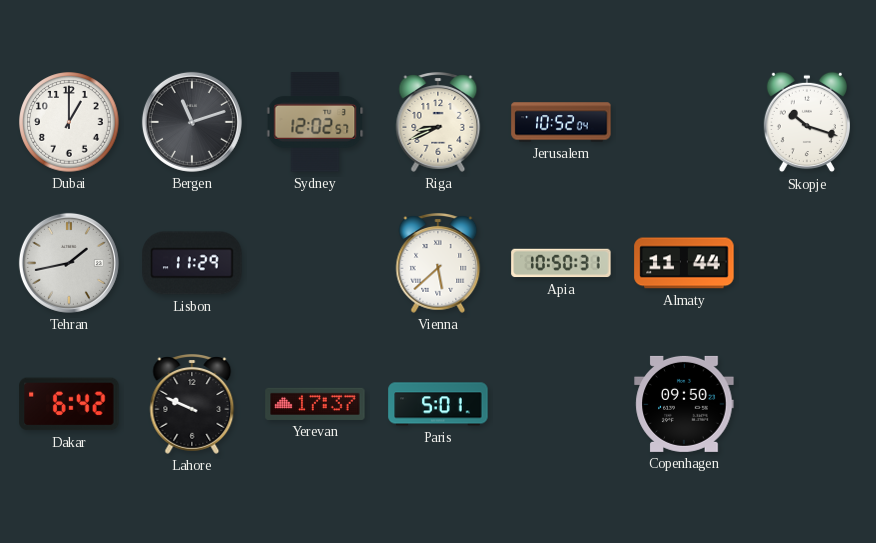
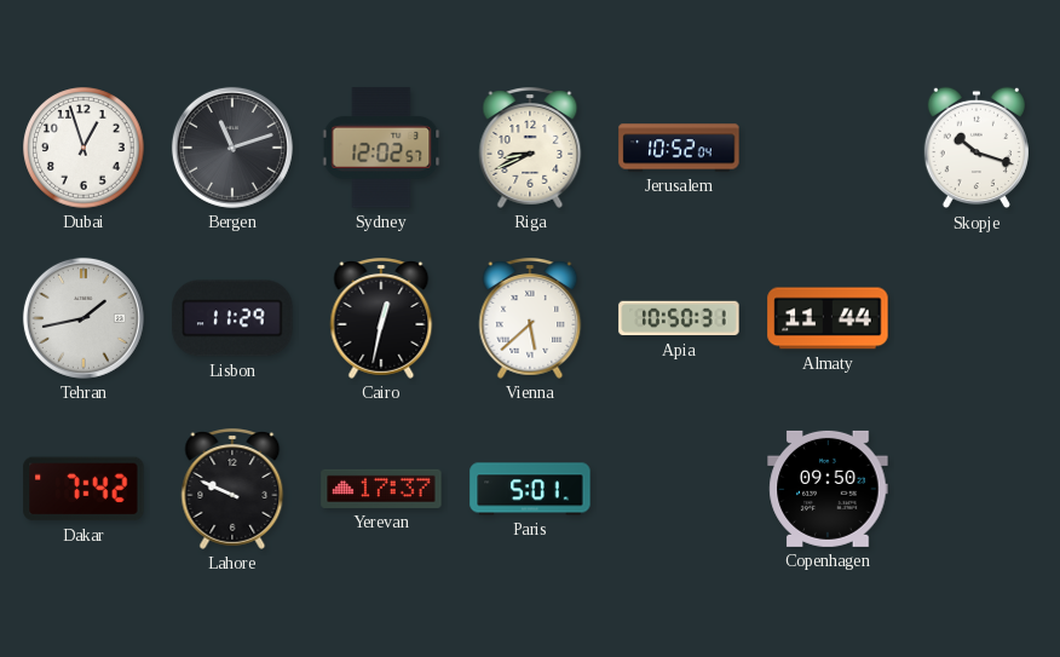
Dubai: 1:00 -> 12:57
Cairo: none -> 12:32
Dakar: 6:42 -> 7:42
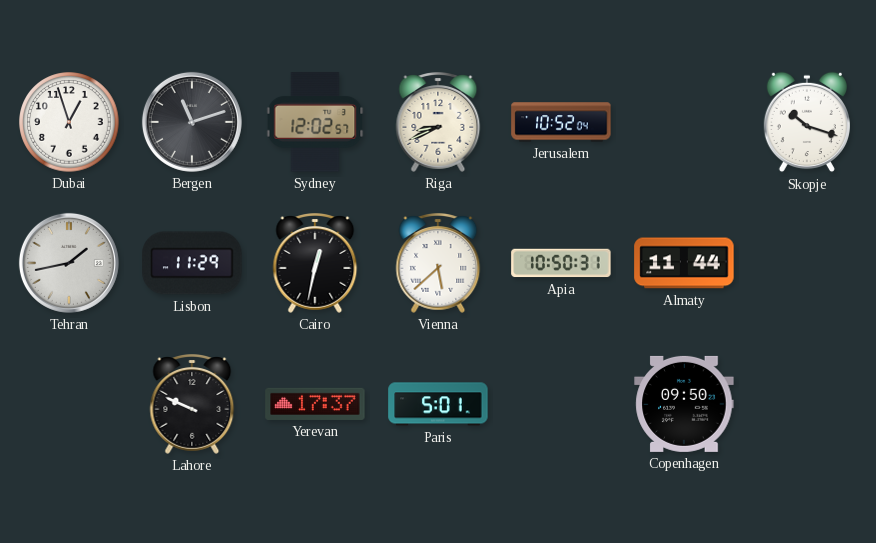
Dakar: 7:42 -> none
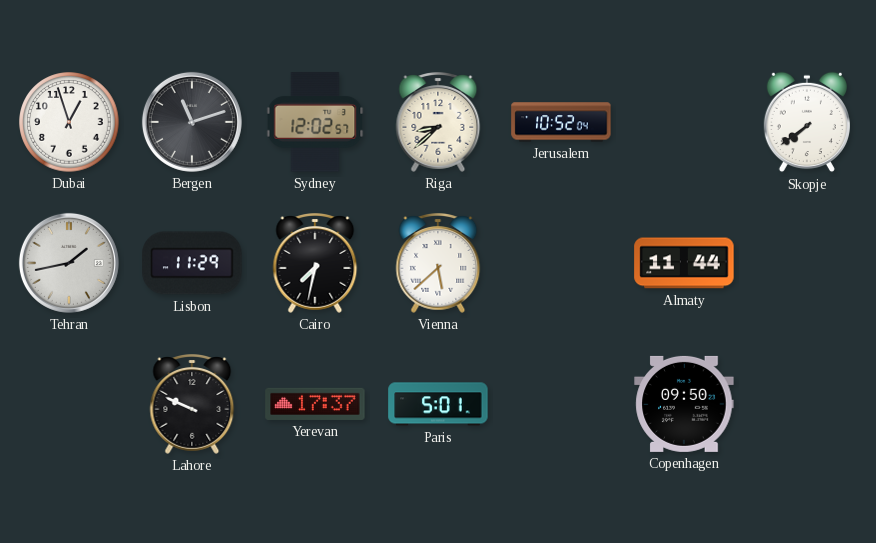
Riga: 8:41 -> 8:38
Skopje: 10:18 -> 7:39
Cairo: 12:32 -> 7:32
Apia: 10:50 -> none
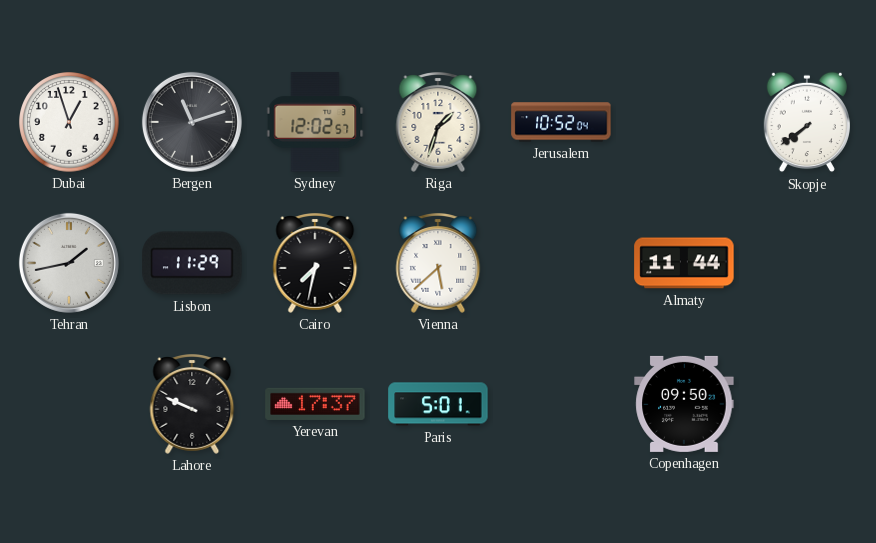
Riga: 8:38 -> 1:33
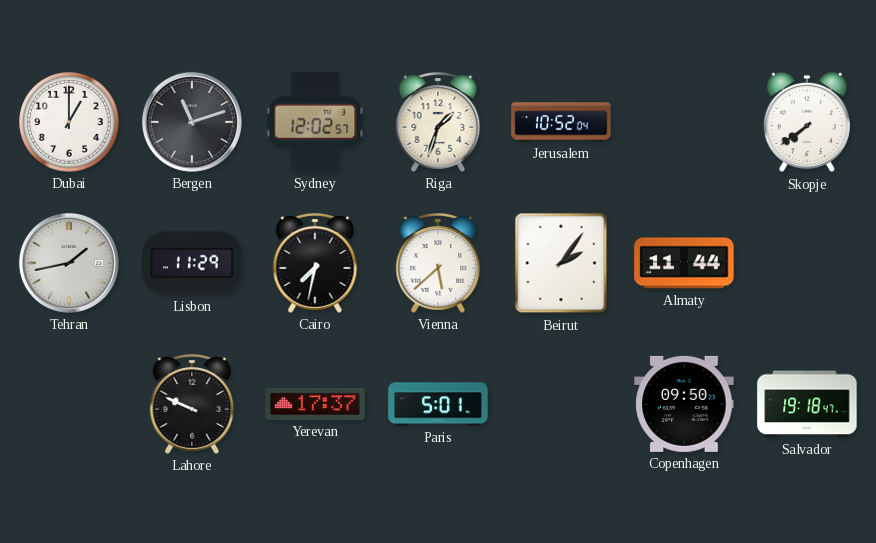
Dubai: 12:57 -> 1:00
Beirut: none -> 2:06
Salvador: none -> 19:18
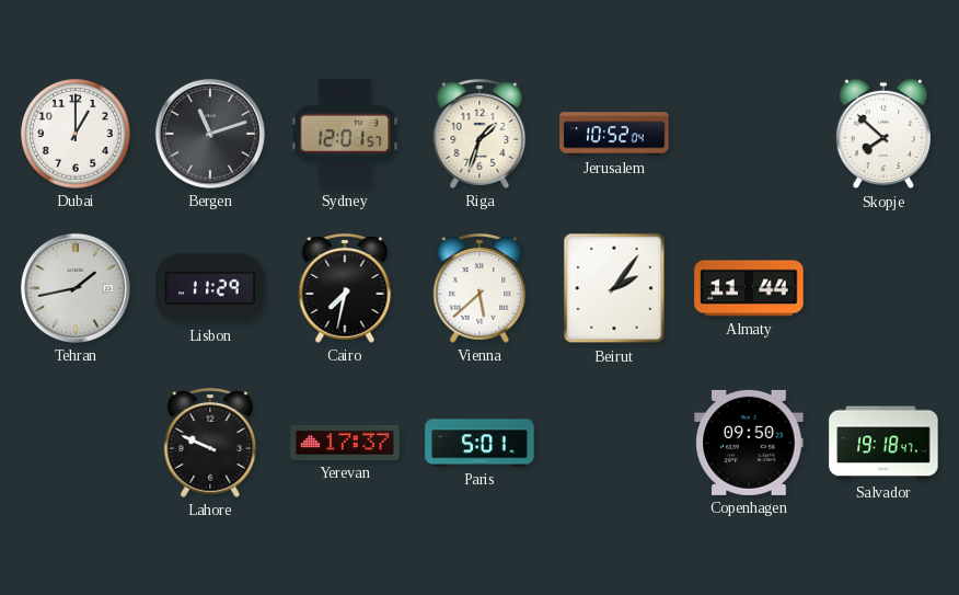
Sydney: 12:02 -> 12:01
Skopje: 7:39 -> 7:52
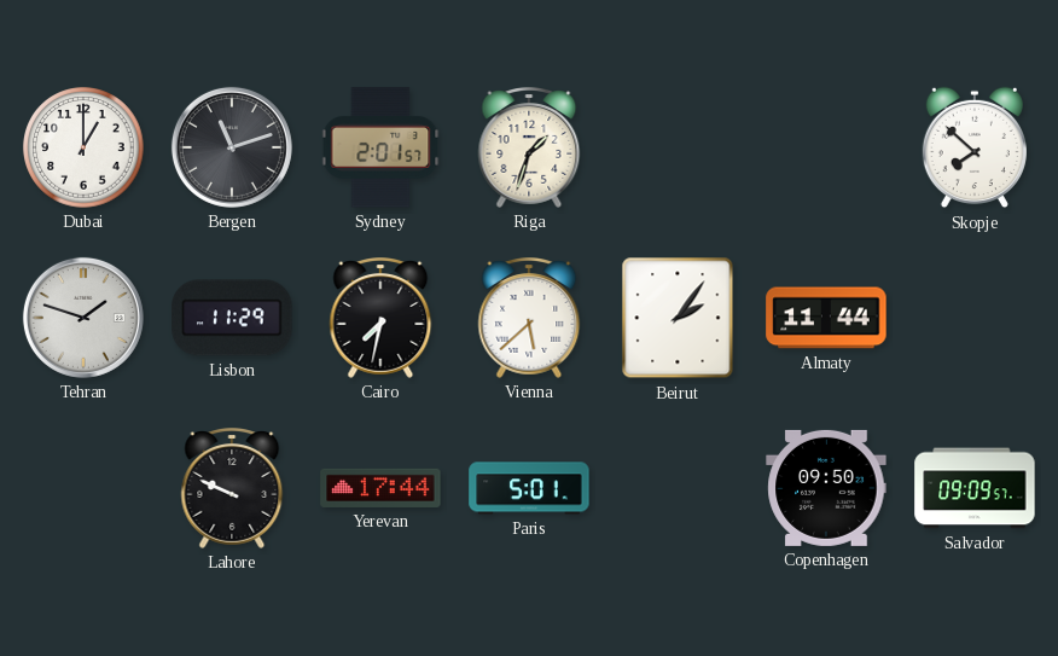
Sydney: 12:01 -> 2:01
Jerusalem: 10:52 -> none
Tehran: 1:43 -> 1:48
Yerevan: 17:37 -> 17:44
Salvador: 19:18 -> 09:09
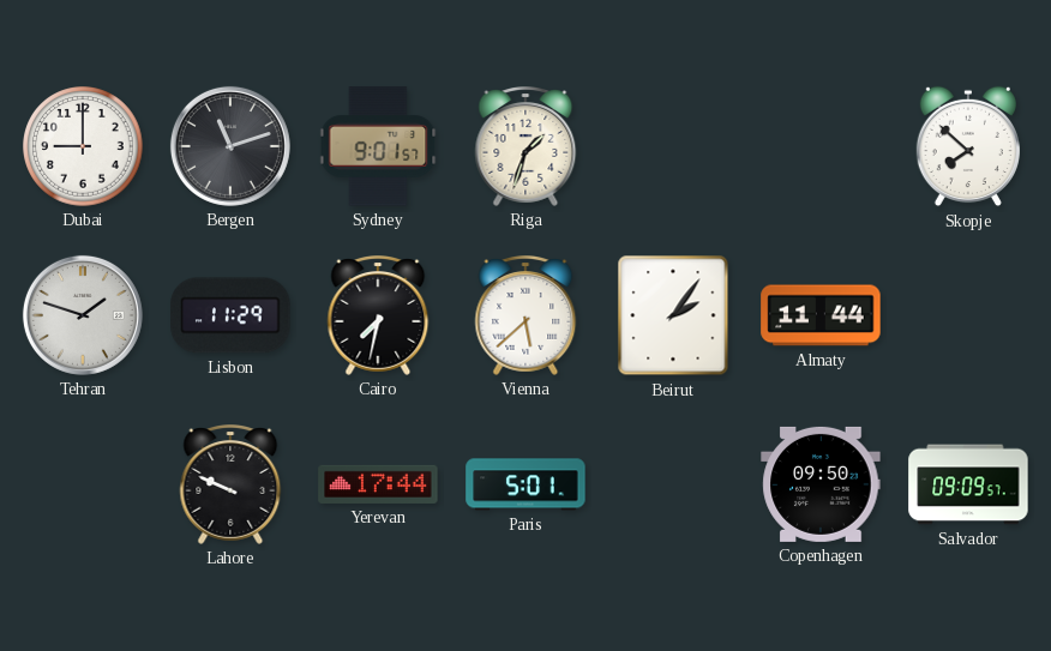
Dubai: 1:00 -> 9:00
Sydney: 2:01 -> 9:01
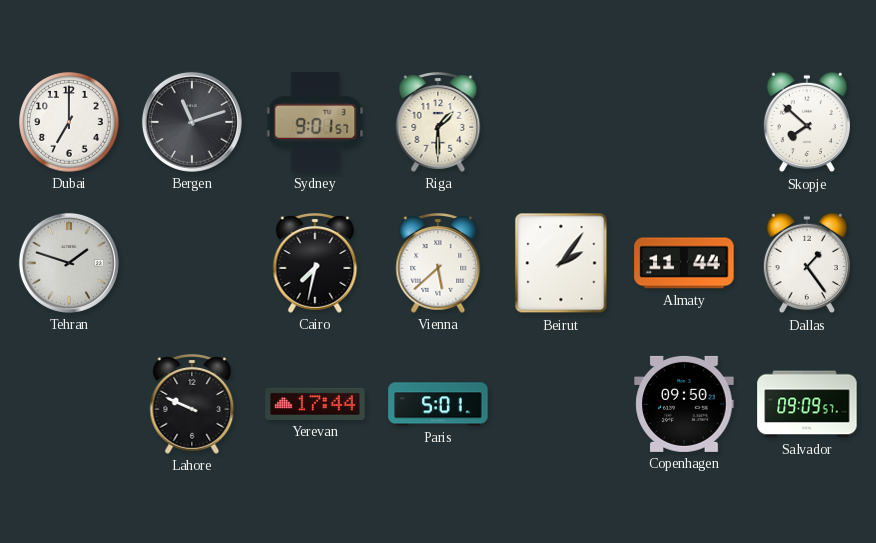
Dubai: 9:00 -> 7:00
Riga: 1:33 -> 1:30
Lisbon: 11:29 -> none
Dallas: none -> 1:24
